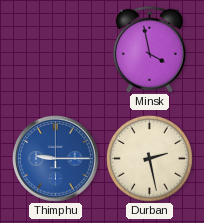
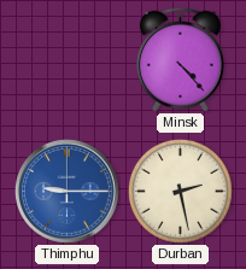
Minsk: 3:58 -> 4:23
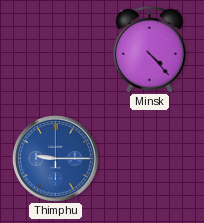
Durban: 2:28 -> none
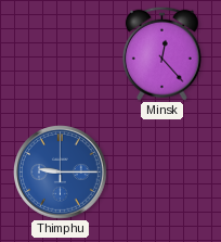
Minsk: 4:23 -> 12:23
